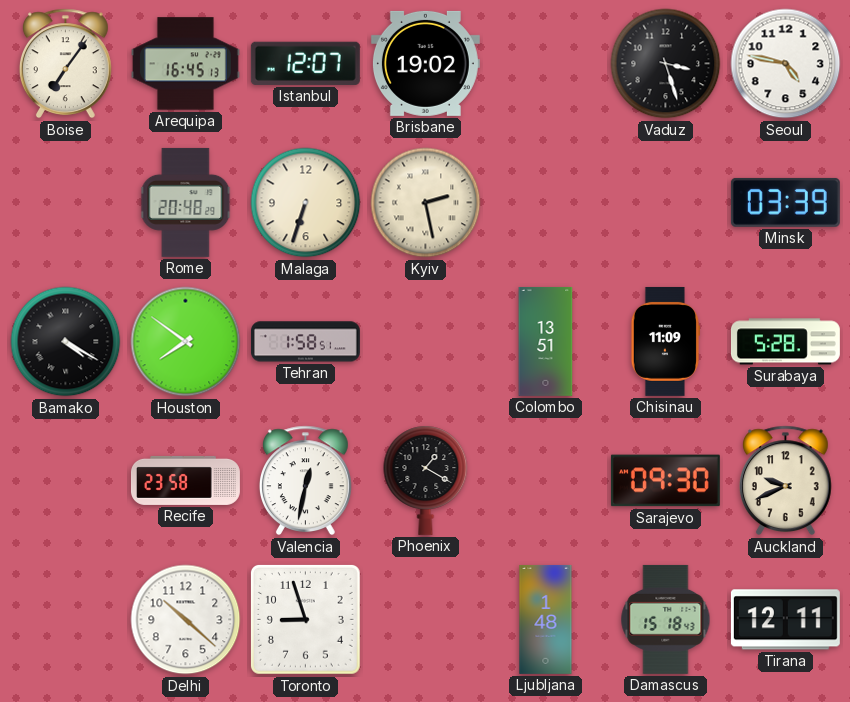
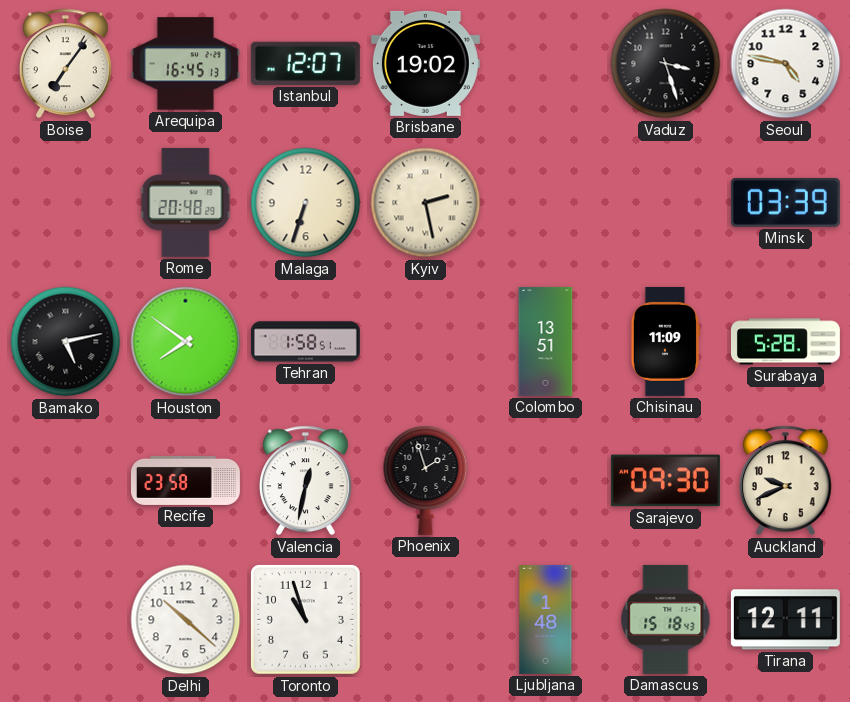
Bamako: 4:20 -> 5:13
Phoenix: 1:20 -> 1:57
Toronto: 8:57 -> 10:57
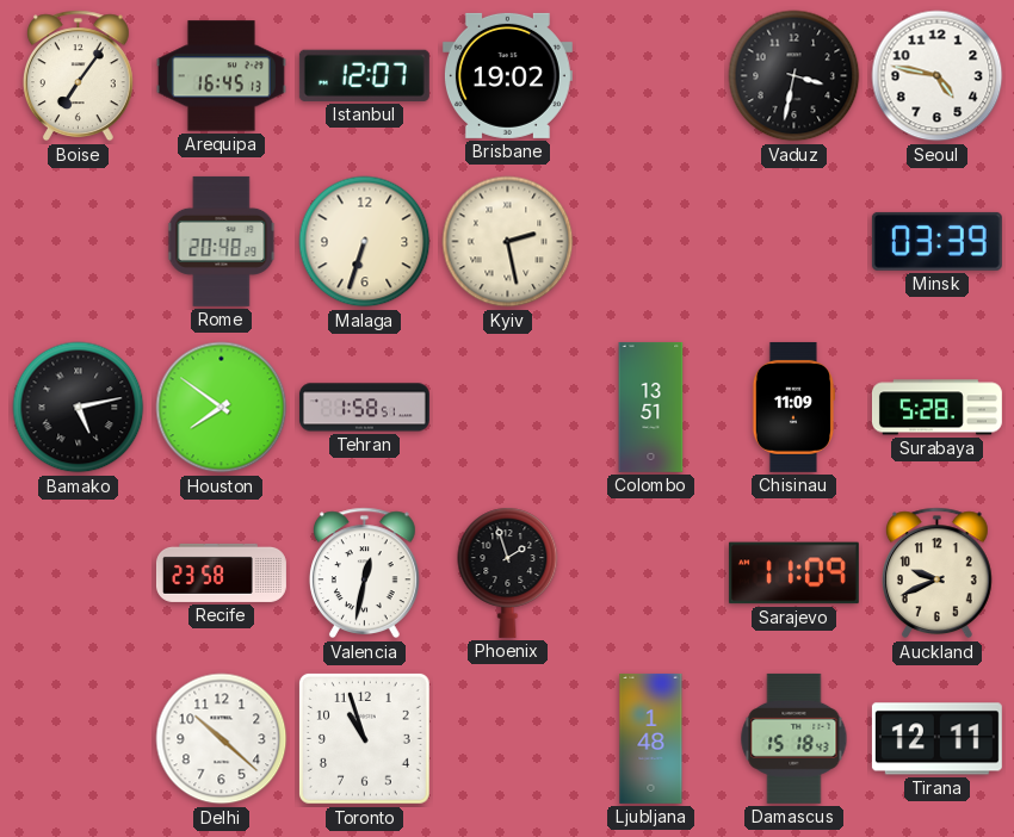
Vaduz: 3:27 -> 3:32
Sarajevo: 09:30 -> 11:09
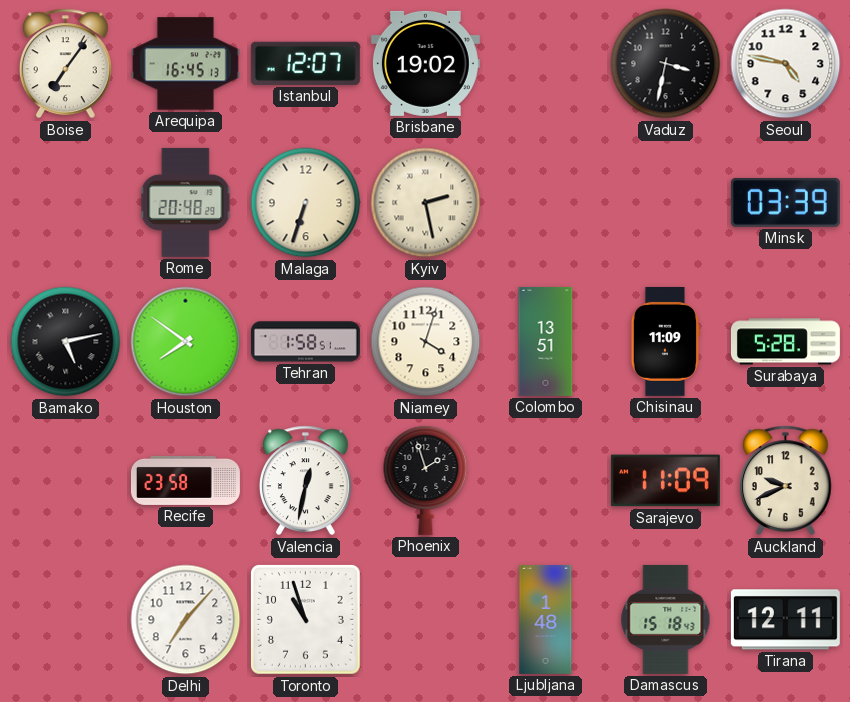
Niamey: none -> 4:03
Delhi: 10:22 -> 7:07
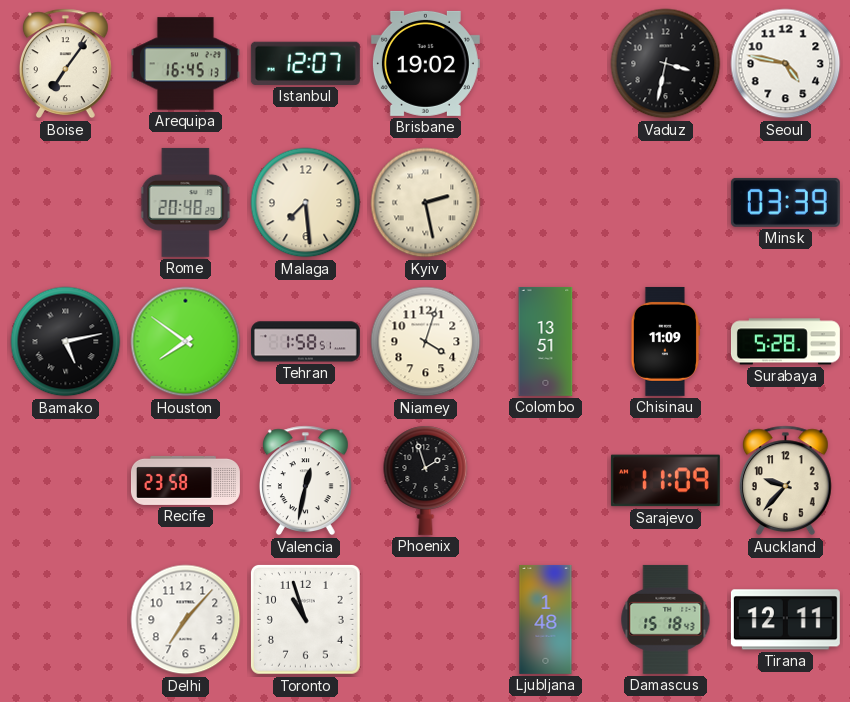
Malaga: 6:33 -> 7:29
Auckland: 9:41 -> 9:37
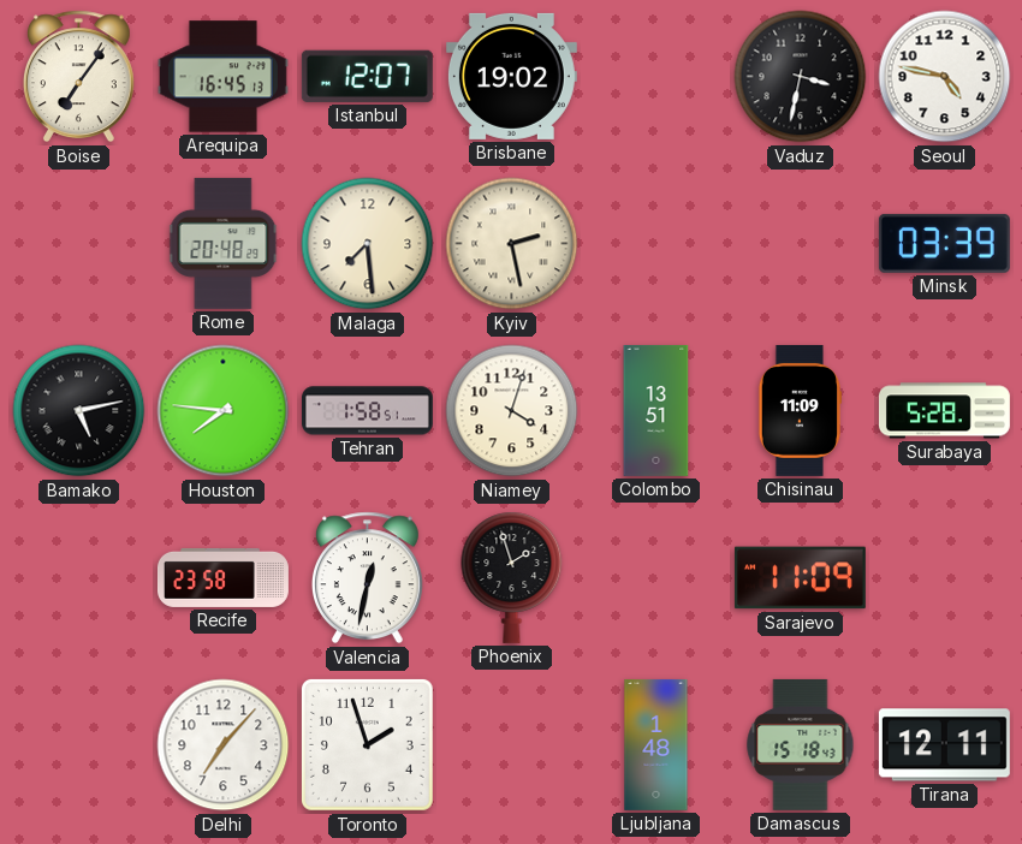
Houston: 7:51 -> 7:46
Auckland: 9:37 -> none
Toronto: 10:57 -> 1:57
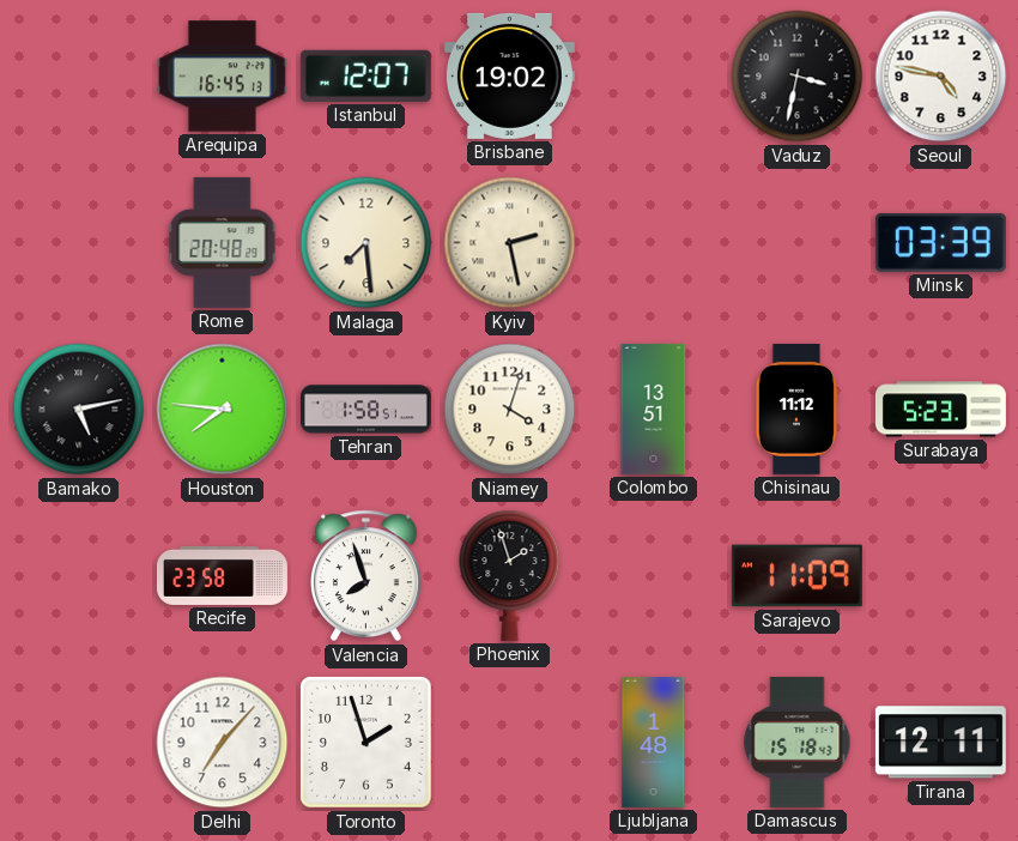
Boise: 7:06 -> none
Chisinau: 11:09 -> 11:12
Surabaya: 5:28 -> 5:23
Valencia: 12:32 -> 7:57
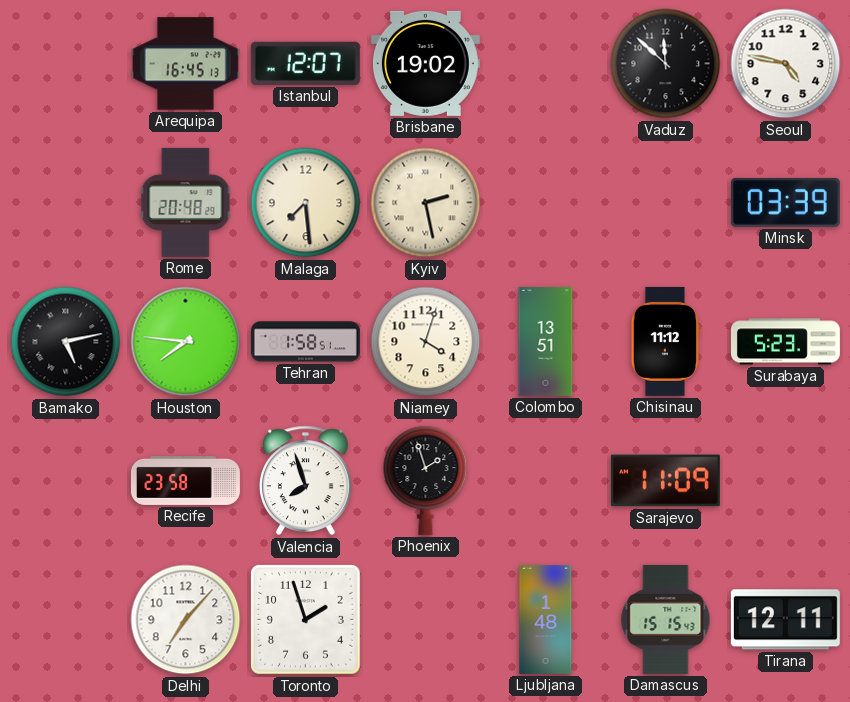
Vaduz: 3:32 -> 11:52
Damascus: 15:18 -> 15:15
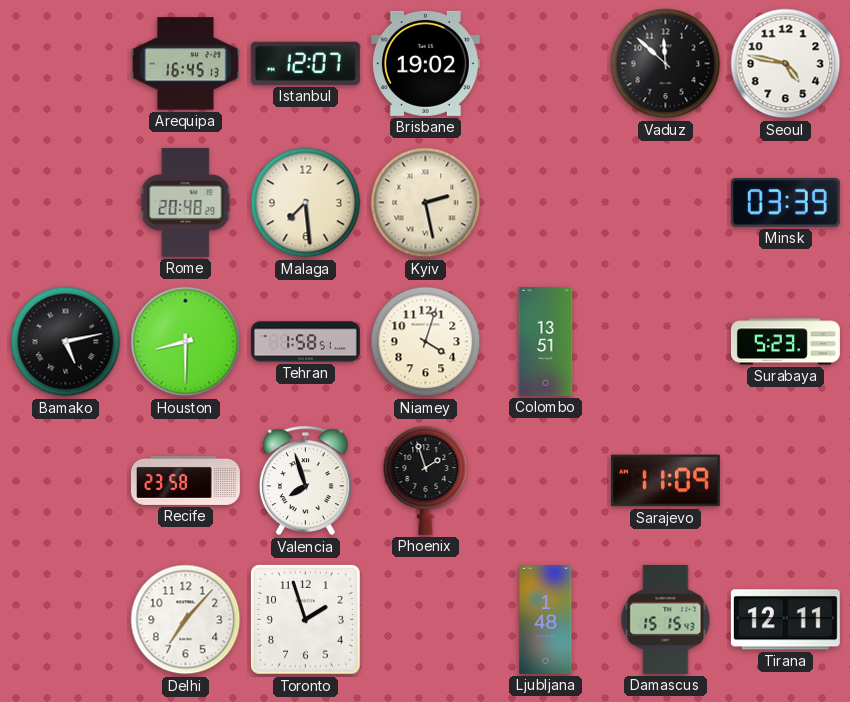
Houston: 7:46 -> 8:30
Chisinau: 11:12 -> none
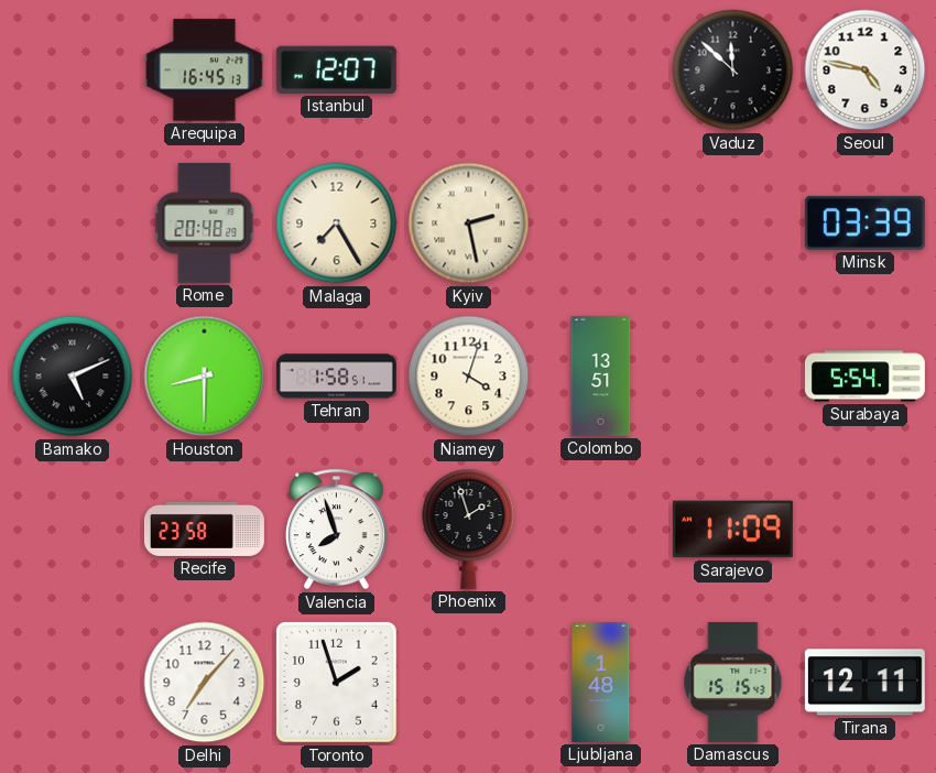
Brisbane: 19:02 -> none
Malaga: 7:29 -> 7:25
Bamako: 5:13 -> 5:11
Surabaya: 5:23 -> 5:54
